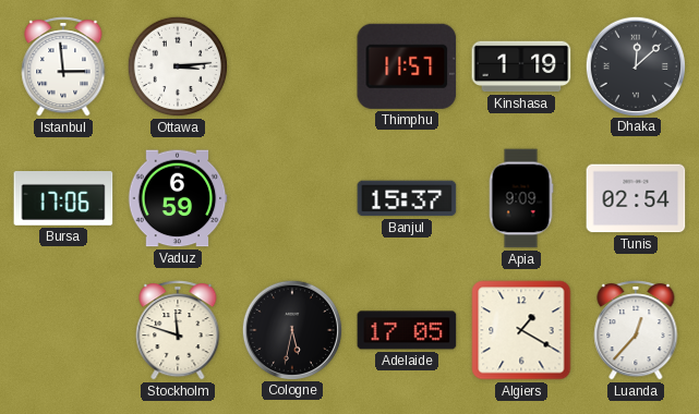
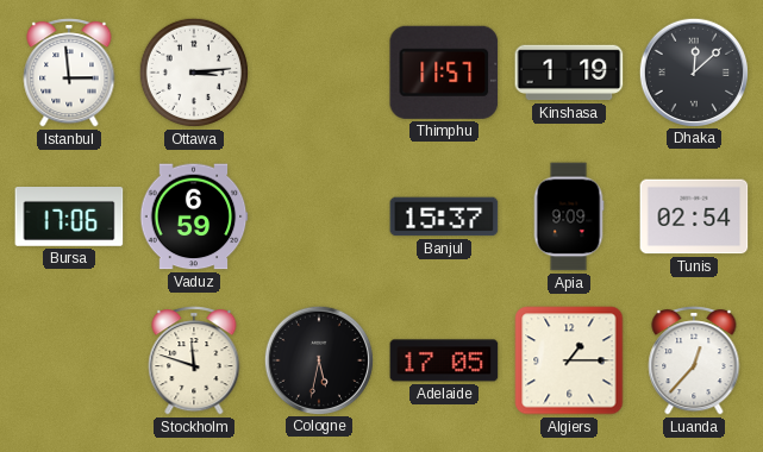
Algiers: 1:20 -> 1:15
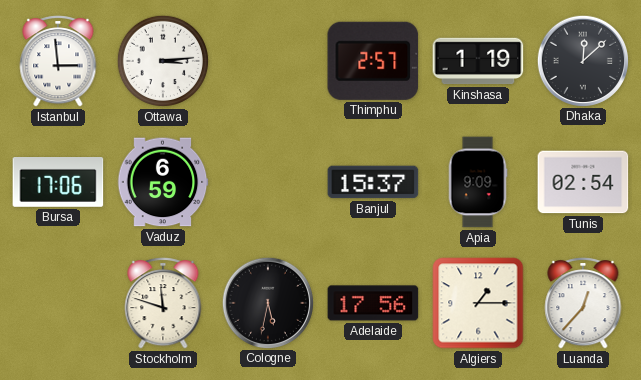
Thimphu: 11:57 -> 2:57
Adelaide: 17:05 -> 17:56
